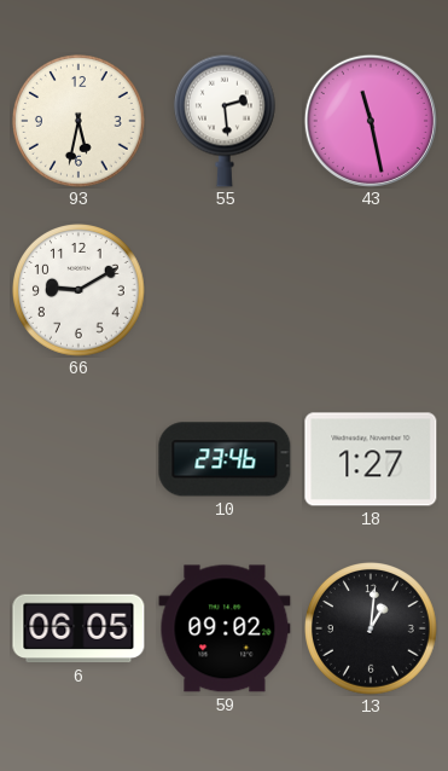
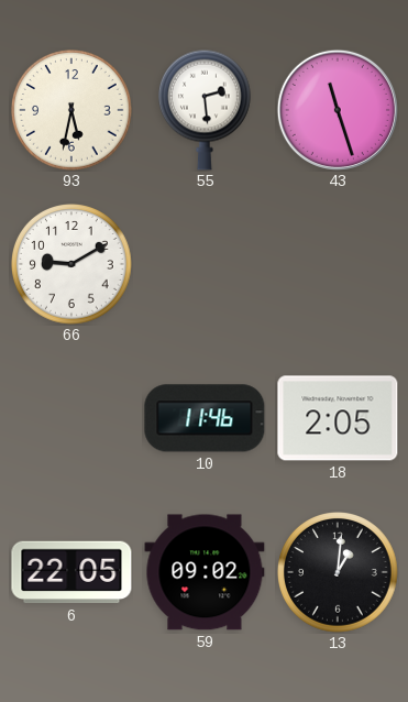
43: 11:28 -> 11:27
10: 23:46 -> 11:46
18: 1:27 -> 2:05
6: 06:05 -> 22:05
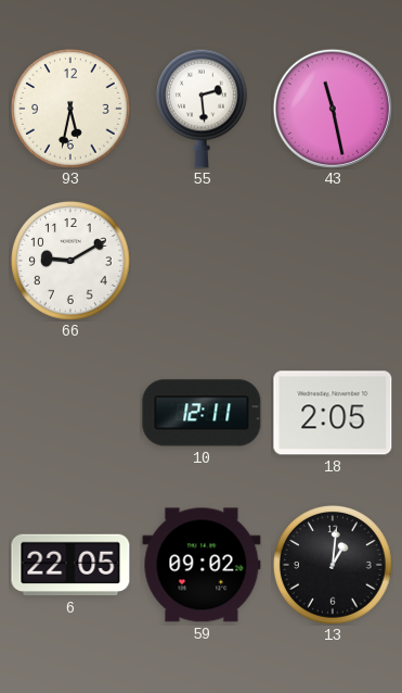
43: 11:27 -> 11:28
10: 11:46 -> 12:11
